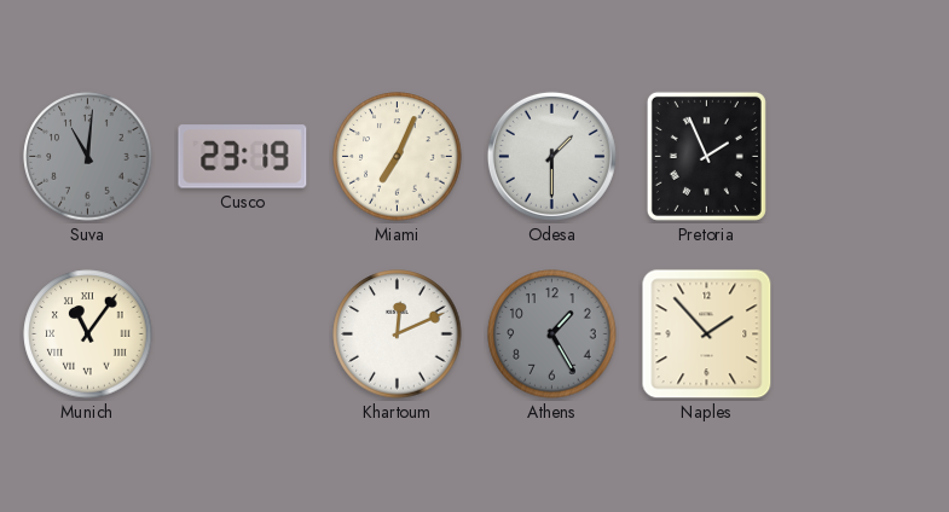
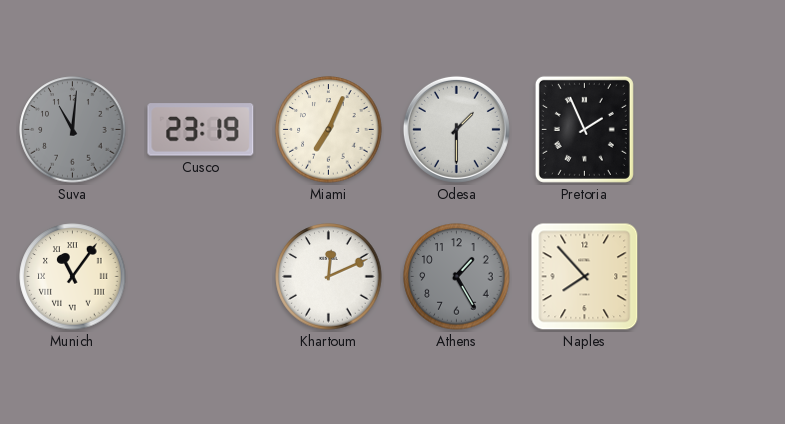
Naples: 1:53 -> 7:53
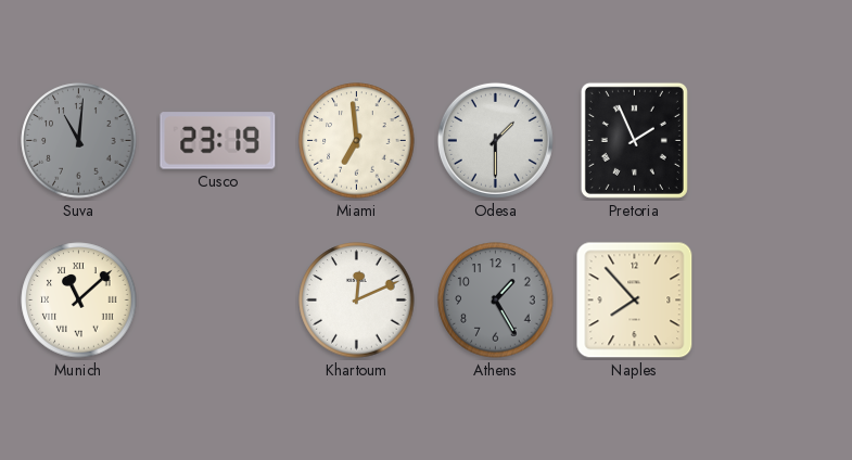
Miami: 7:04 -> 6:59
Munich: 11:06 -> 11:08
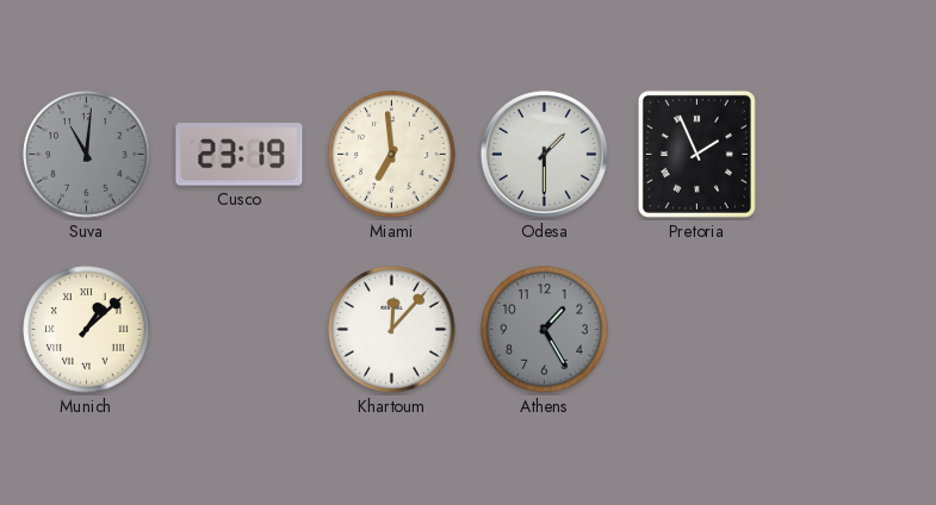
Munich: 11:08 -> 1:08
Khartoum: 12:11 -> 12:07
Naples: 7:53 -> none
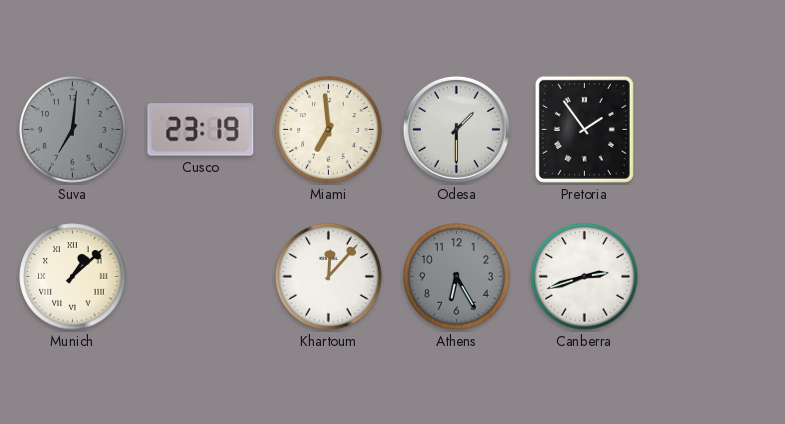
Suva: 11:01 -> 7:01
Pretoria: 1:56 -> 1:54
Athens: 1:25 -> 6:25
Canberra: none -> 2:42
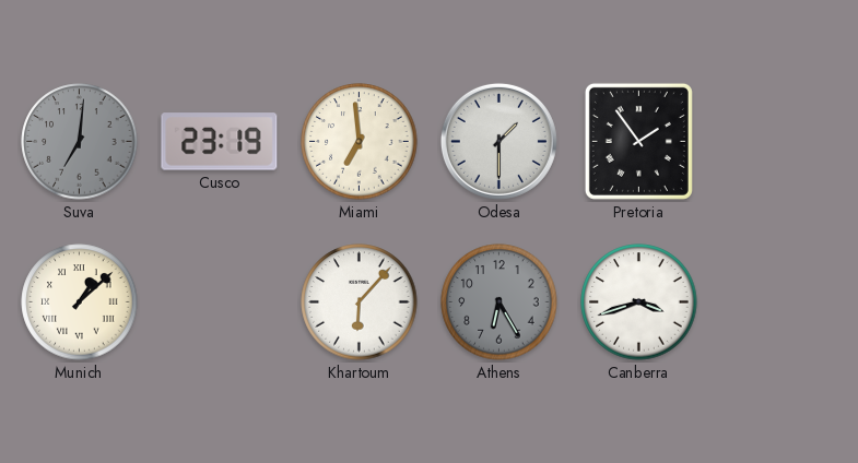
Khartoum: 12:07 -> 6:07
Canberra: 2:42 -> 3:42
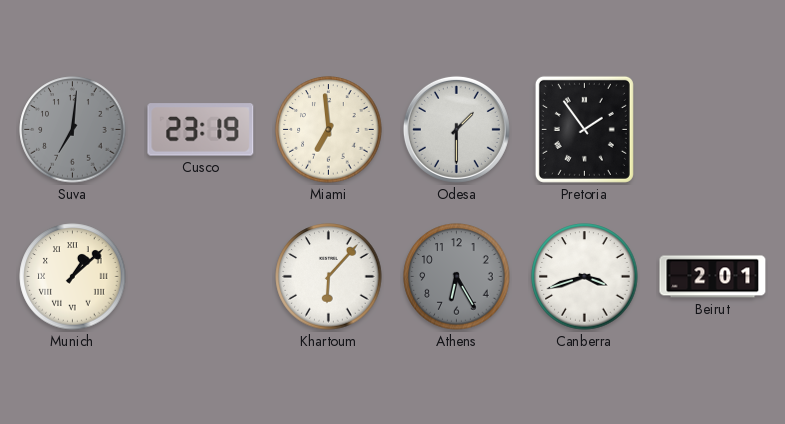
Beirut: none -> 2:01
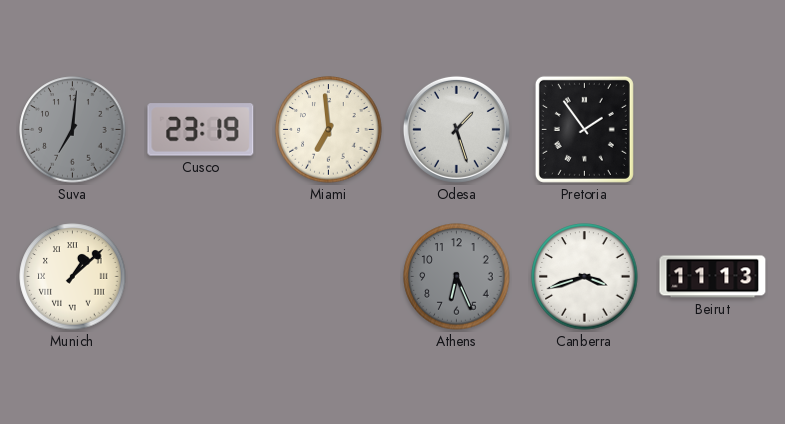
Odesa: 1:30 -> 1:27
Khartoum: 6:07 -> none
Athens: 6:25 -> 6:26
Beirut: 2:01 -> 11:13
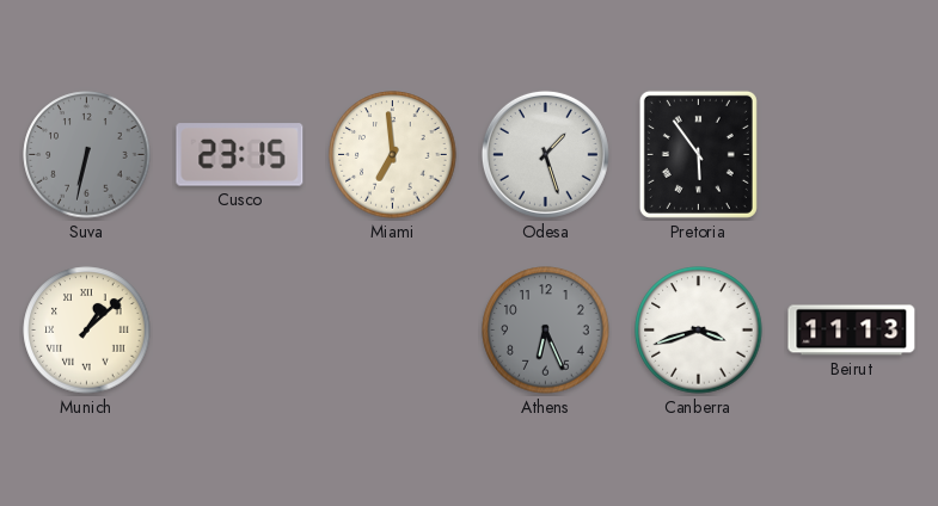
Suva: 7:01 -> 6:32
Cusco: 23:19 -> 23:15
Pretoria: 1:54 -> 5:54
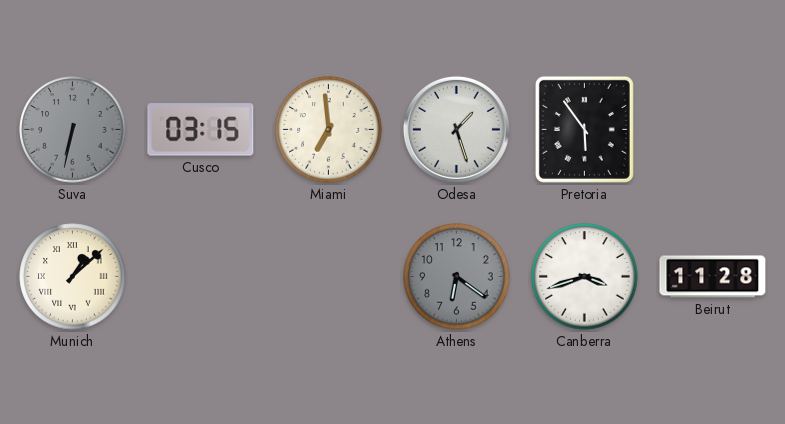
Cusco: 23:15 -> 03:15
Athens: 6:26 -> 6:21
Beirut: 11:13 -> 11:28
